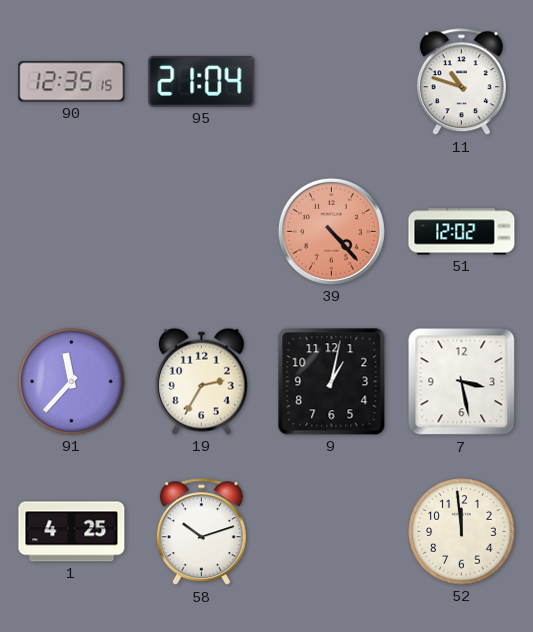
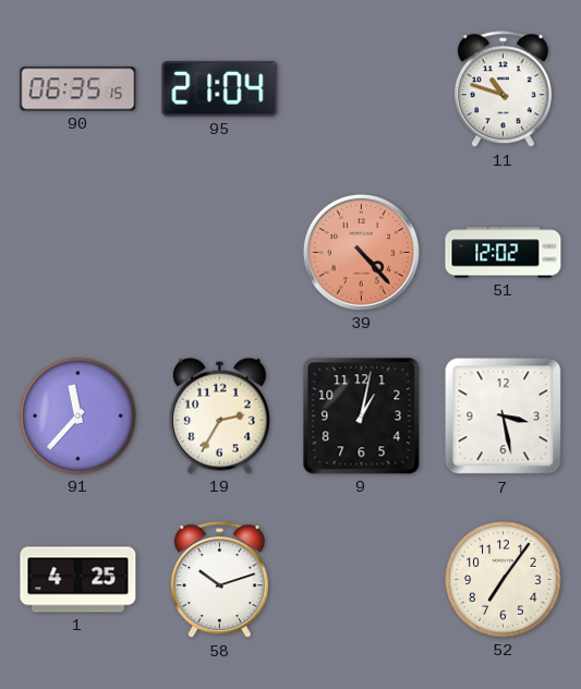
90: 12:35 -> 06:35
52: 11:59 -> 7:06
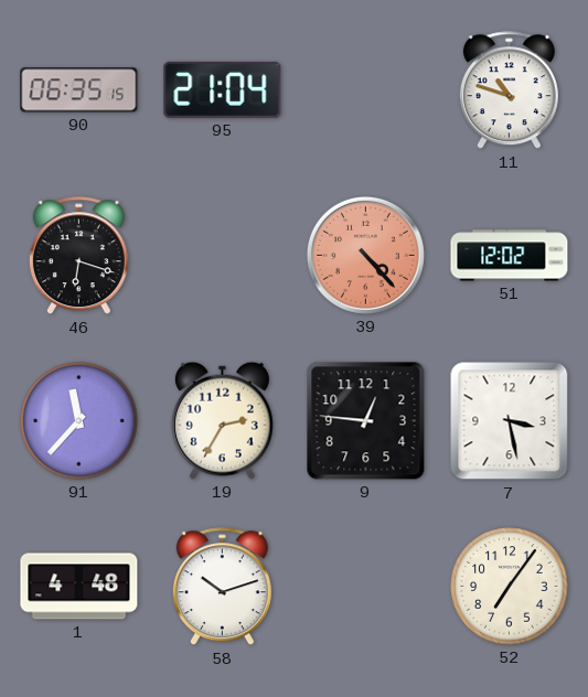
46: none -> 6:18
9: 1:02 -> 12:46
1: 4:25 -> 4:48
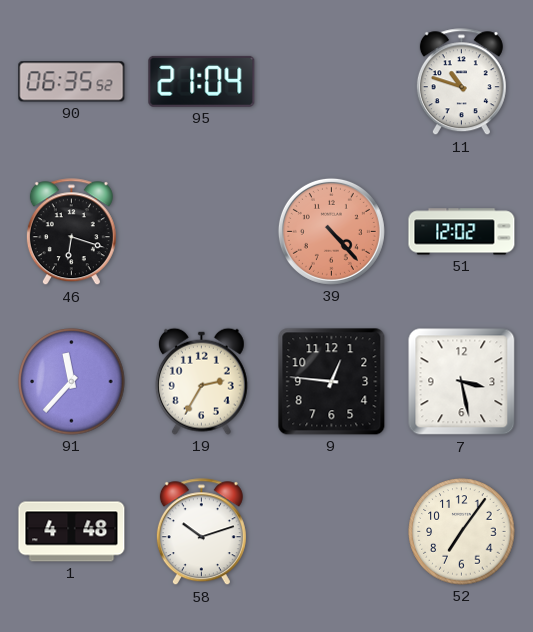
90: 06:35:15 -> 06:35:52
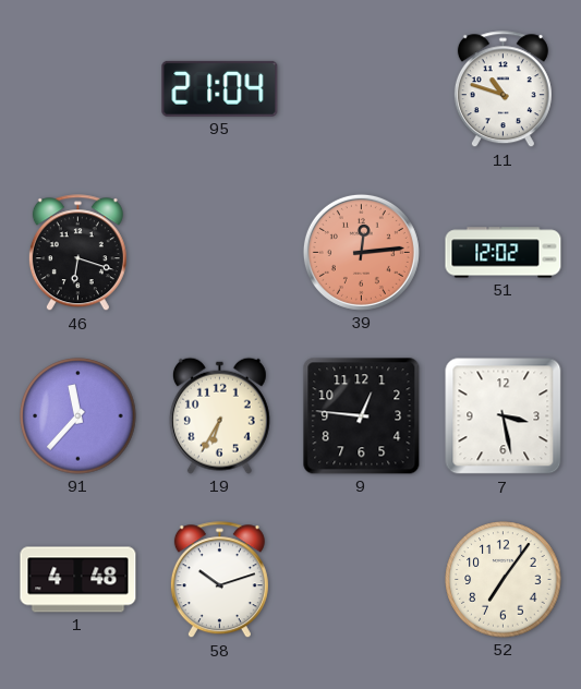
90: 06:35 -> none
39: 4:23 -> 12:14
19: 2:35 -> 6:35
